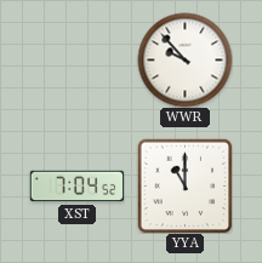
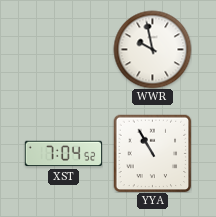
WWR: 9:53 -> 9:58
YYA: 11:00 -> 10:55
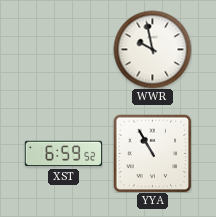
XST: 7:04 -> 6:59
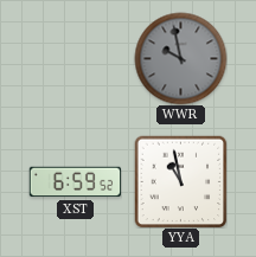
WWR dial: white -> grey
YYA: 10:55 -> 10:58
